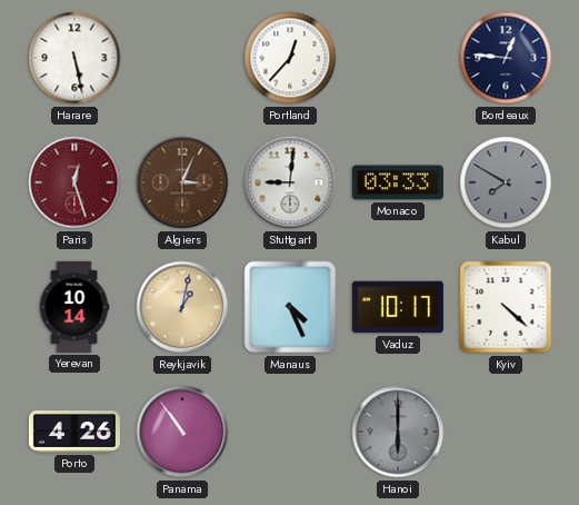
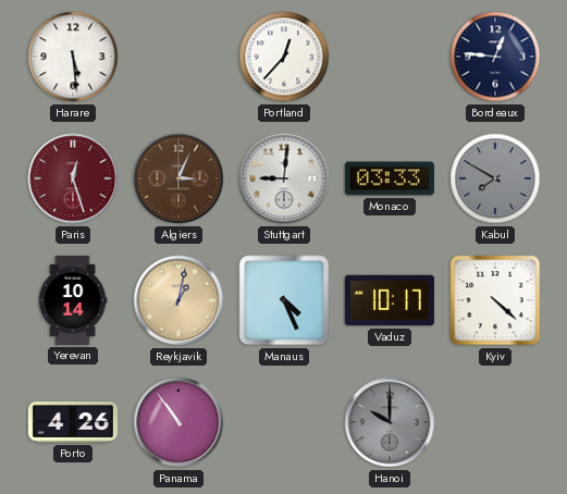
Harare: 5:28 -> 5:29
Hanoi: 6:00 -> 10:00
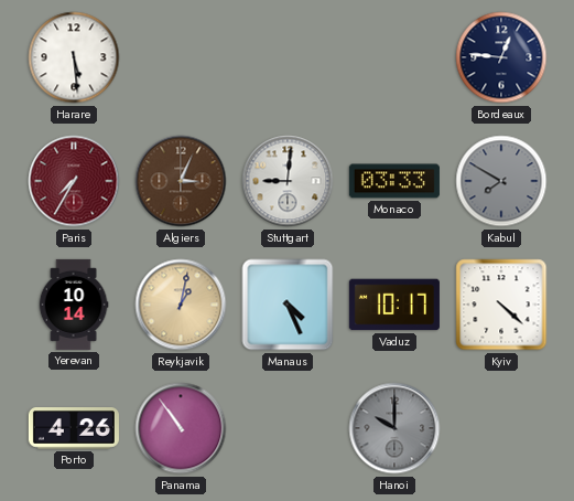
Portland: 12:37 -> none
Paris: 12:27 -> 7:35
